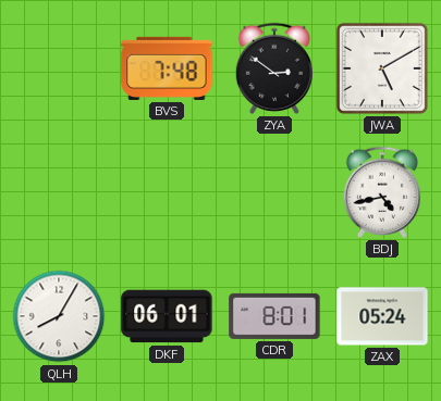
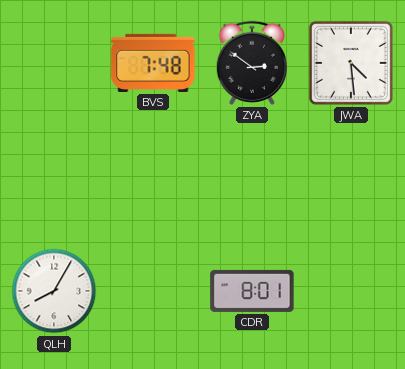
JWA: 5:10 -> 4:29
BDJ: 4:43 -> none
DKF: 06:01 -> none
ZAX: 05:24 -> none
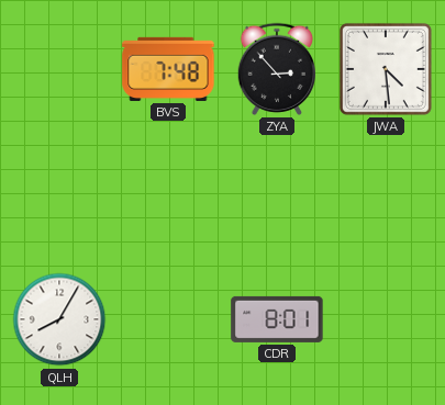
ZYA: 2:51 -> 2:53
